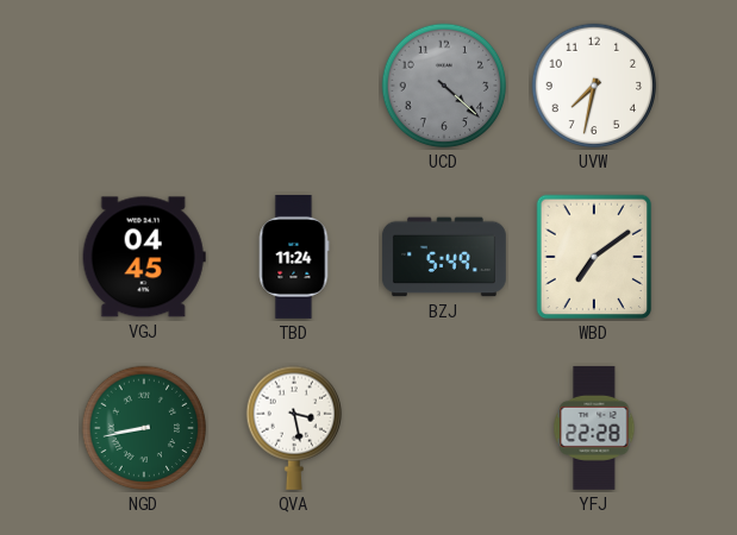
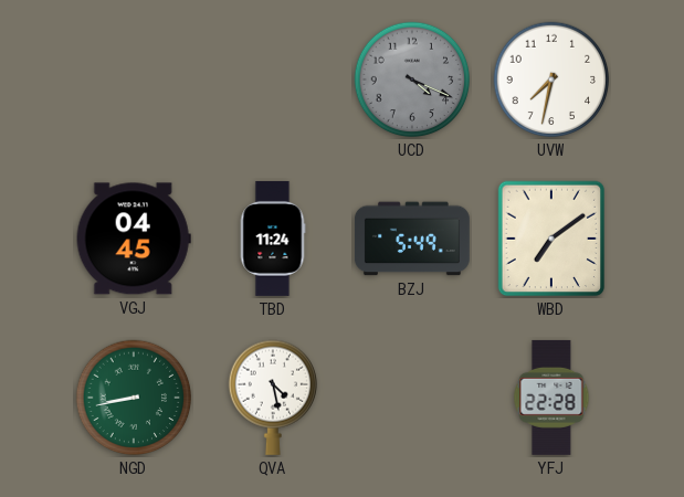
UCD: 4:22 -> 4:19
QVA: 3:28 -> 4:28
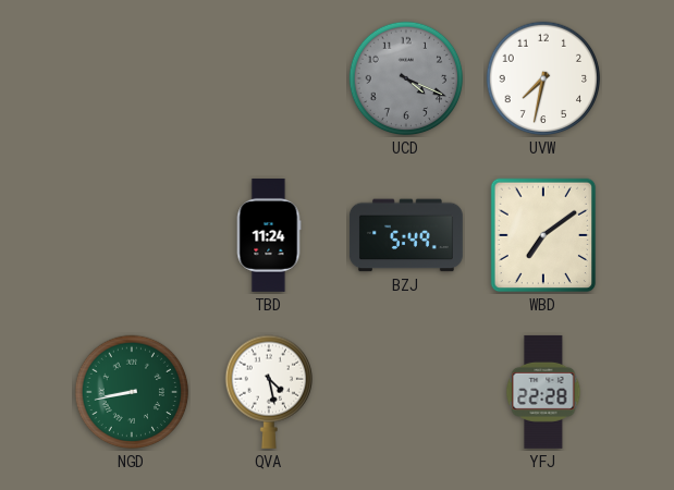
VGJ: 04:45 -> none
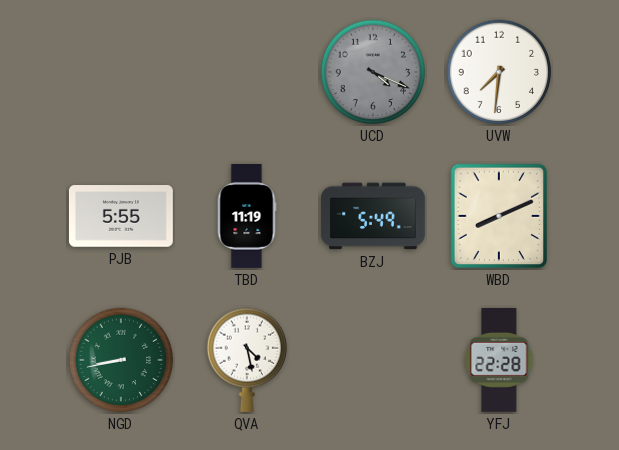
UVW: 7:32 -> 7:31
PJB: none -> 5:55
TBD: 11:24 -> 11:19
WBD: 7:09 -> 8:11
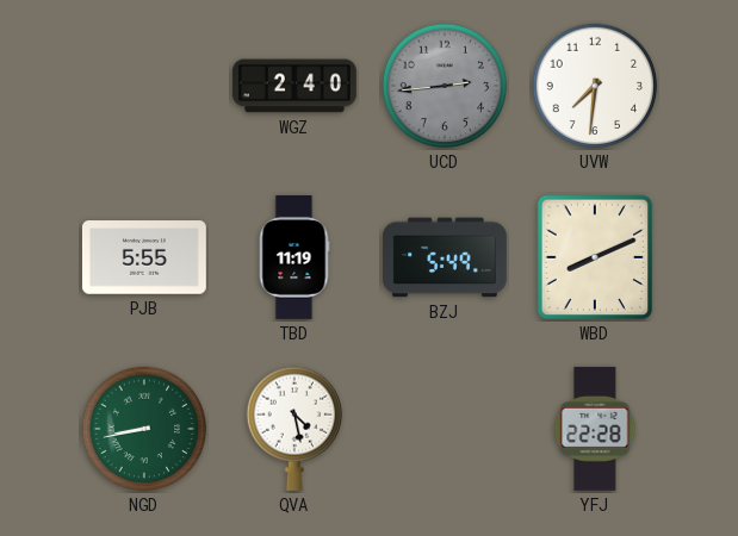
WGZ: none -> 2:40
UCD: 4:19 -> 2:44
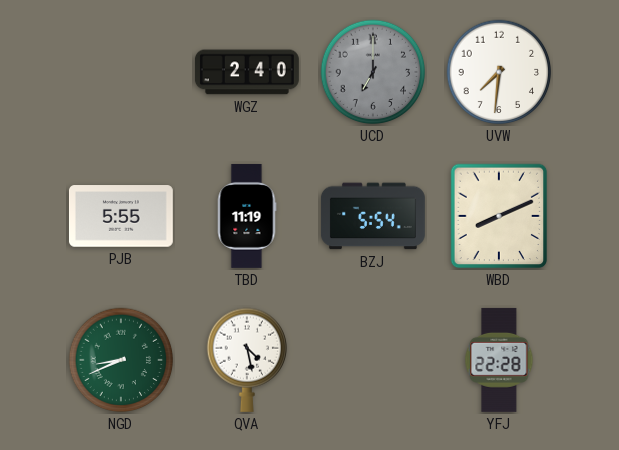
UCD: 2:44 -> 7:00
BZJ: 5:49 -> 5:54
NGD: 8:43 -> 8:41
